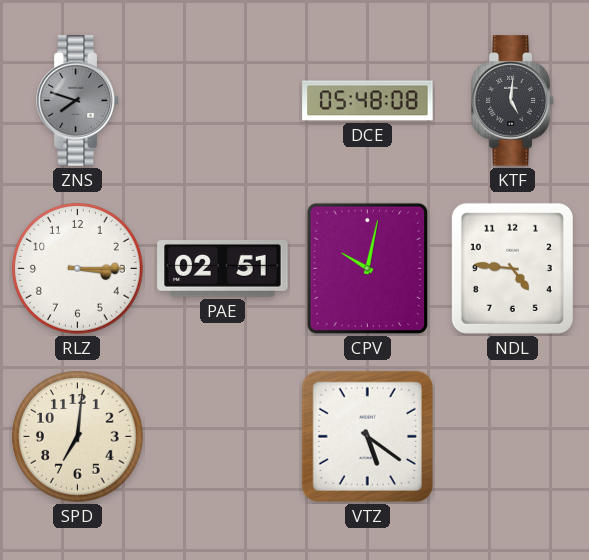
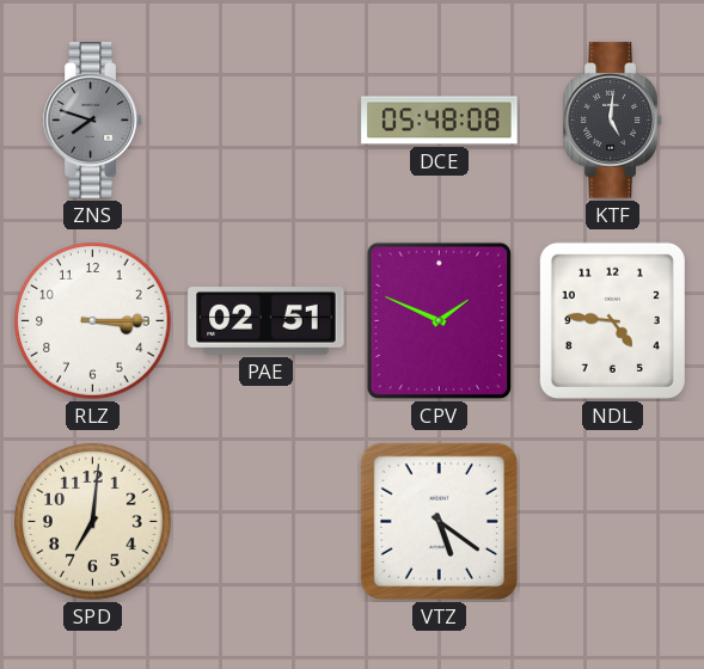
CPV: 10:02 -> 1:49
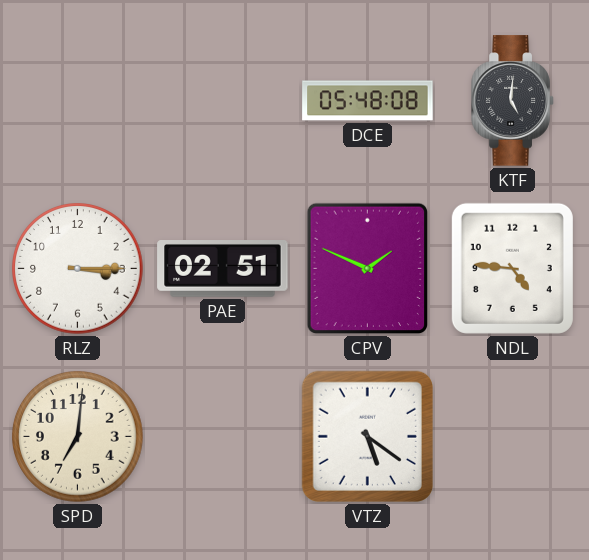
ZNS: 7:48 -> none
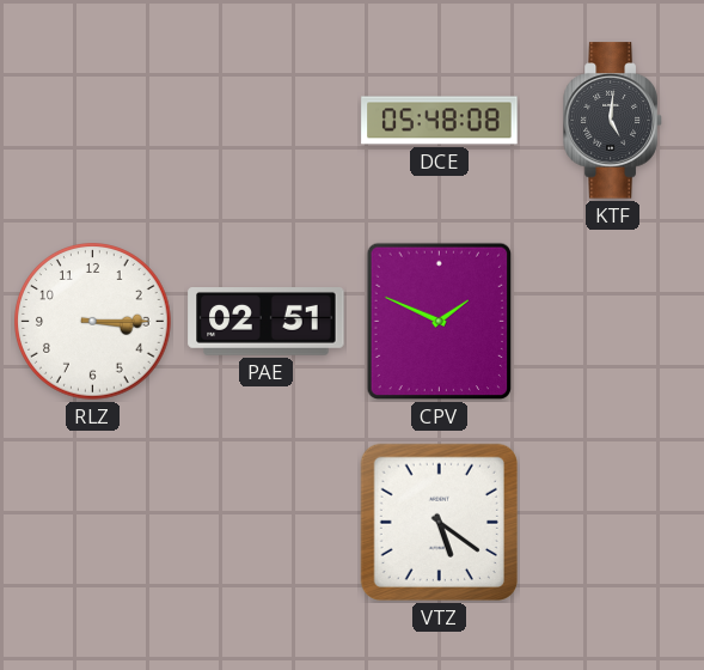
NDL: 4:46 -> none
SPD: 7:01 -> none
